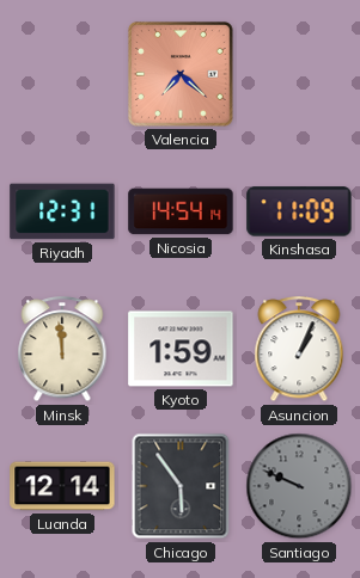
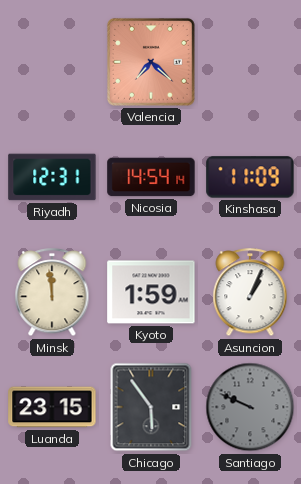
Luanda: 12:14 -> 23:15
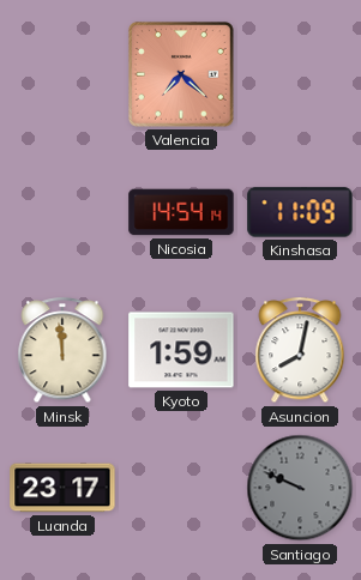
Riyadh: 12:31 -> none
Asuncion: 1:04 -> 8:02
Luanda: 23:15 -> 23:17
Chicago: 5:54 -> none
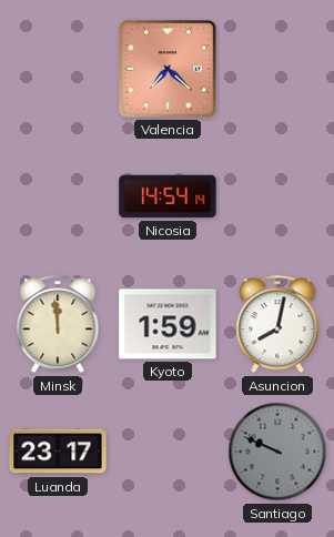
Kinshasa: 11:09 -> none
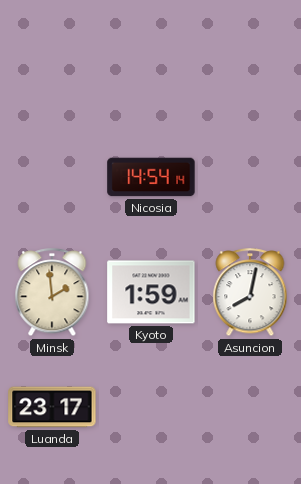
Valencia: 7:22 -> none
Minsk: 11:59 -> 1:59
Santiago: 9:49 -> none
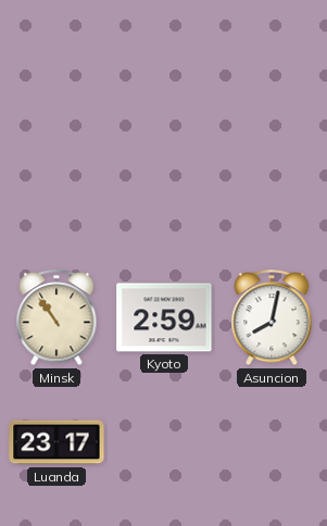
Nicosia: 14:54 -> none
Minsk: 1:59 -> 10:54
Kyoto: 1:59 -> 2:59
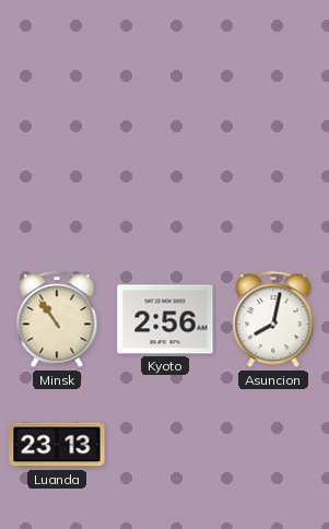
Kyoto: 2:59 -> 2:56
Luanda: 23:17 -> 23:13
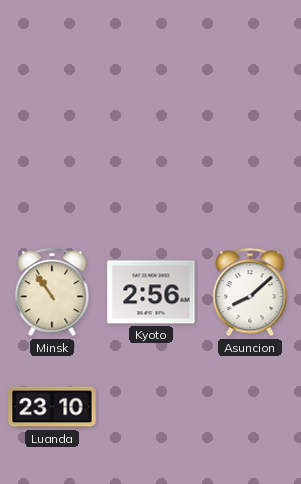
Asuncion: 8:02 -> 8:08
Luanda: 23:13 -> 23:10
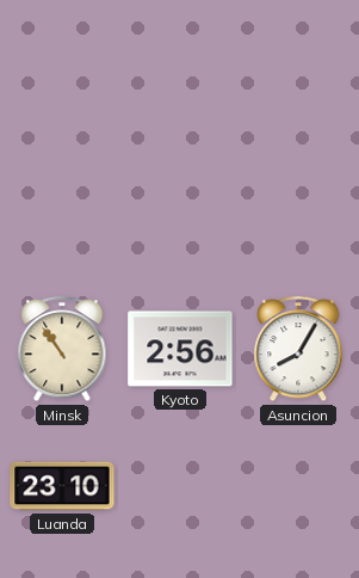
Asuncion: 8:08 -> 8:05
